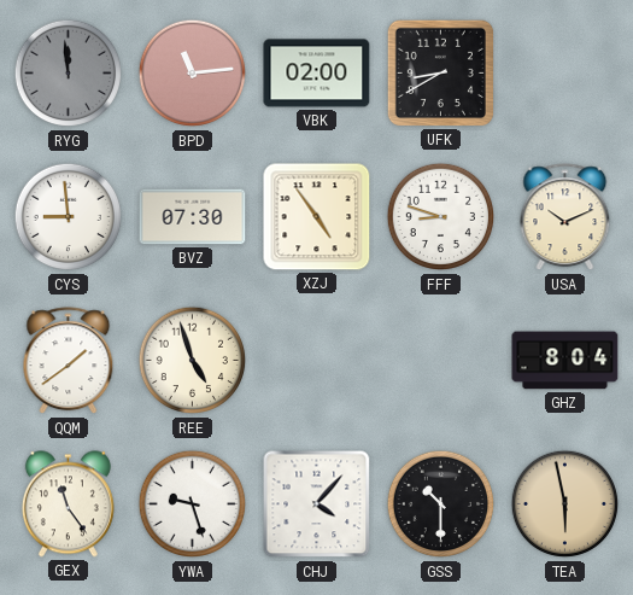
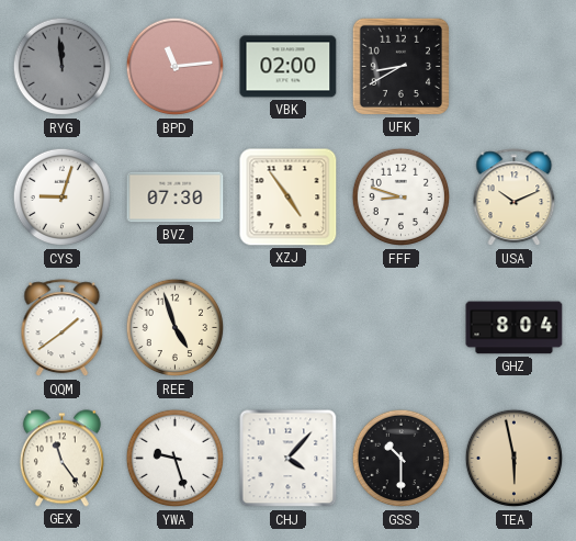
CYS: 8:59 -> 9:03
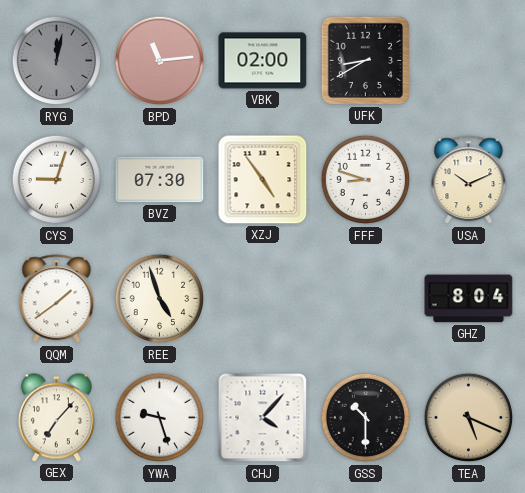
RYG: 11:59 -> 12:02
GEX: 11:24 -> 7:07
TEA: 5:58 -> 5:19
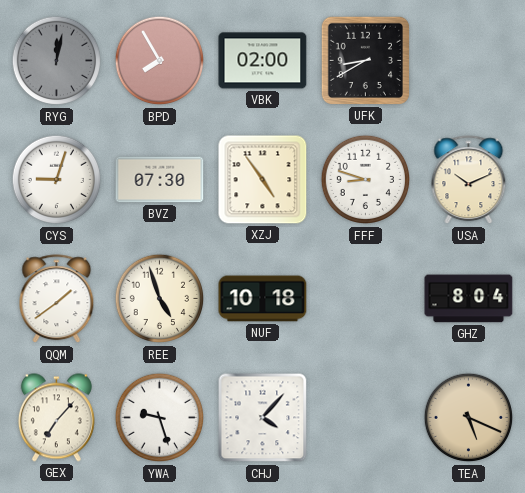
BPD: 11:14 -> 7:55
NUF: none -> 10:18
GSS: 10:30 -> none
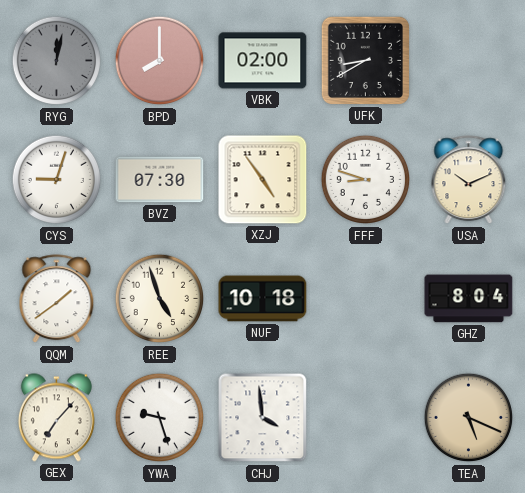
BPD: 7:55 -> 8:00
CHJ: 4:07 -> 3:59
